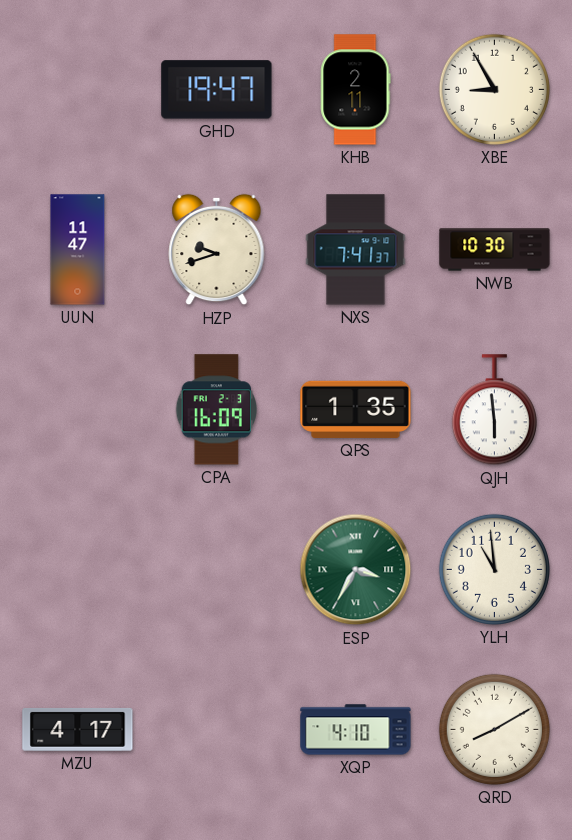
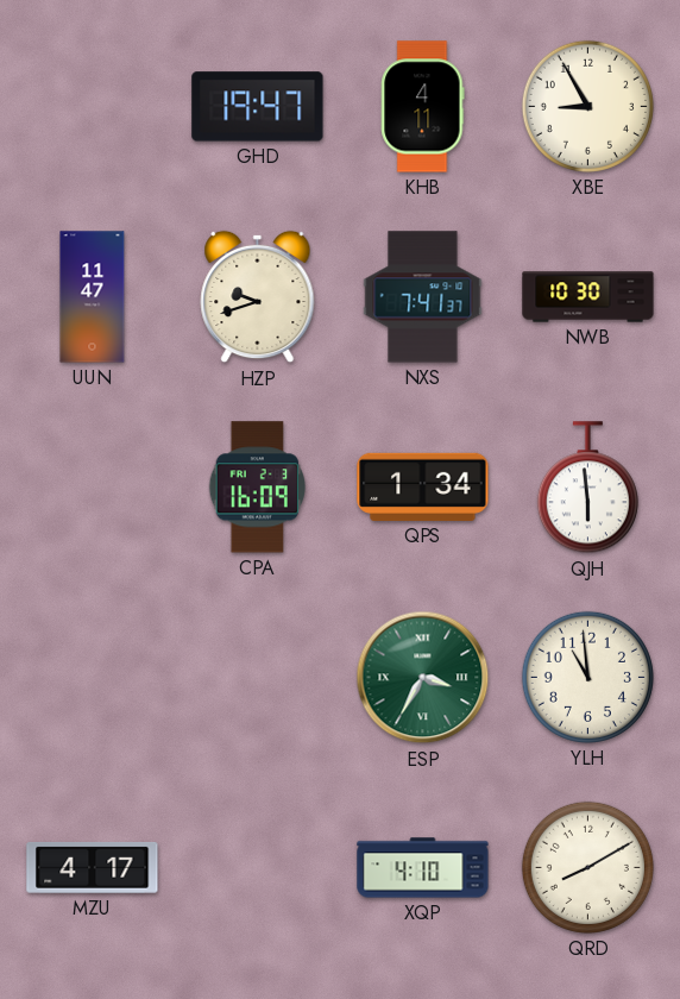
KHB: 2:11 -> 4:11
QPS: 1:35 -> 1:34
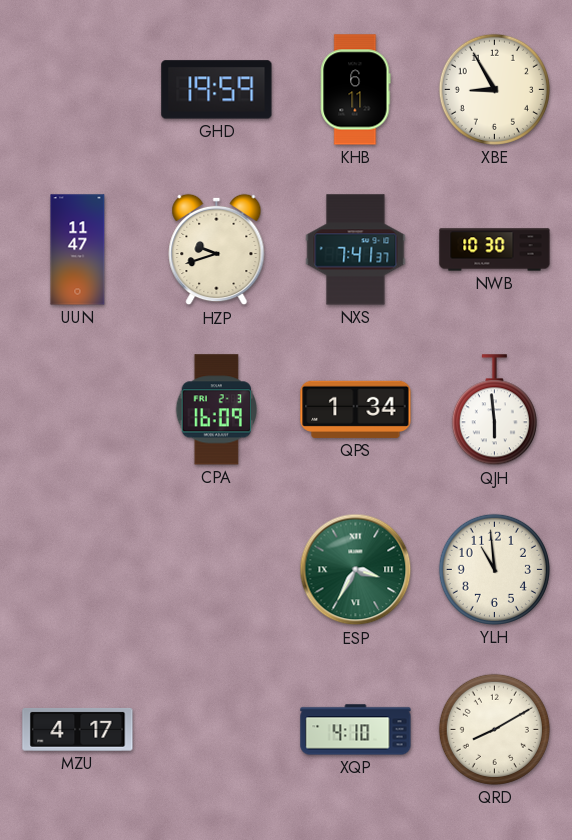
GHD: 19:47 -> 19:59
KHB: 4:11 -> 6:11
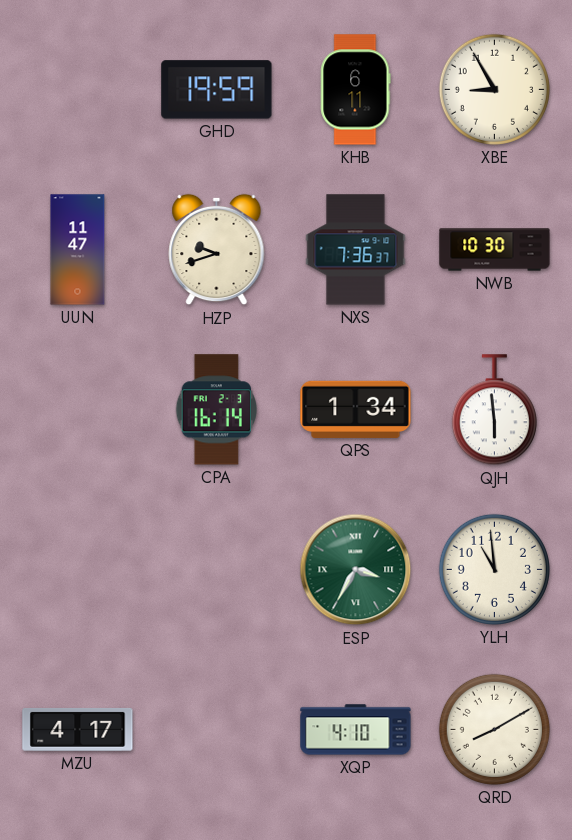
NXS: 7:41 -> 7:36
CPA: 16:09 -> 16:14
